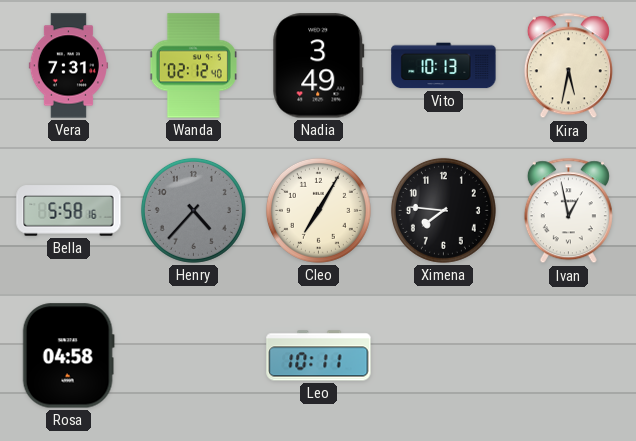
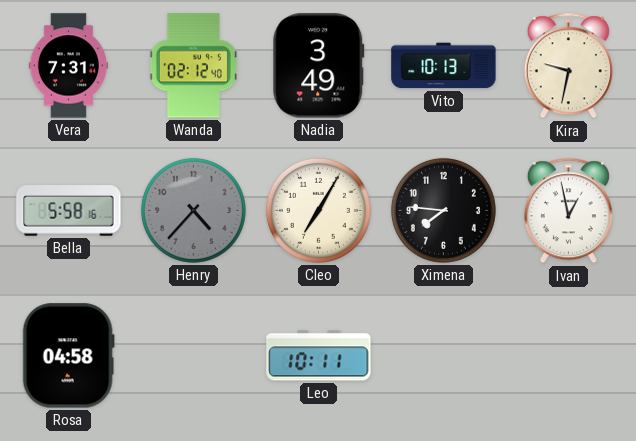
Kira: 5:32 -> 9:32
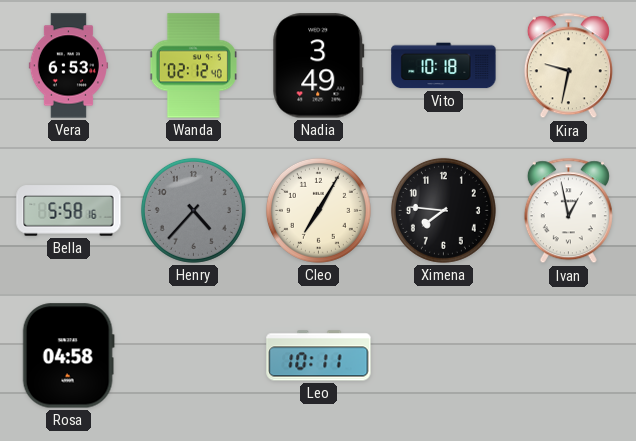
Vera: 7:31 -> 6:53
Vito: 10:13 -> 10:18
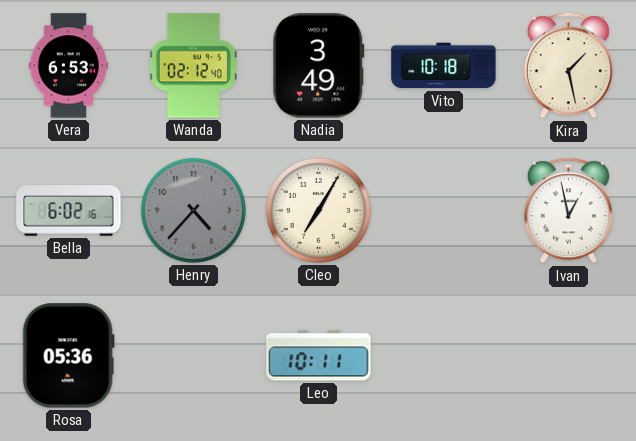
Kira: 9:32 -> 1:28
Bella: 5:58 -> 6:02
Ximena: 7:46 -> none
Rosa: 04:58 -> 05:36
